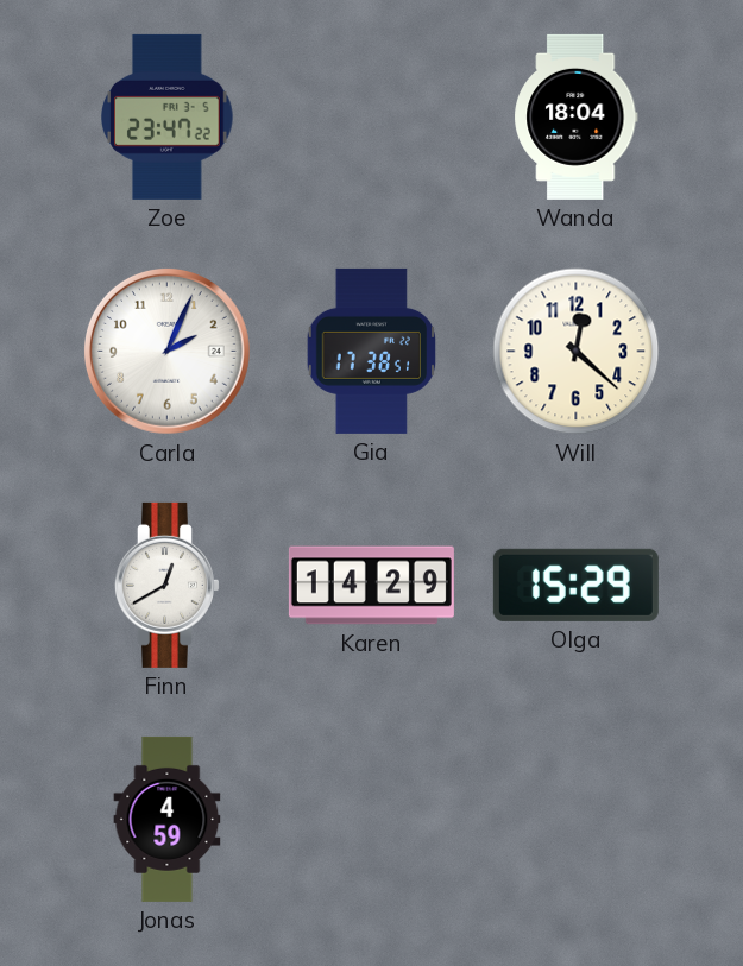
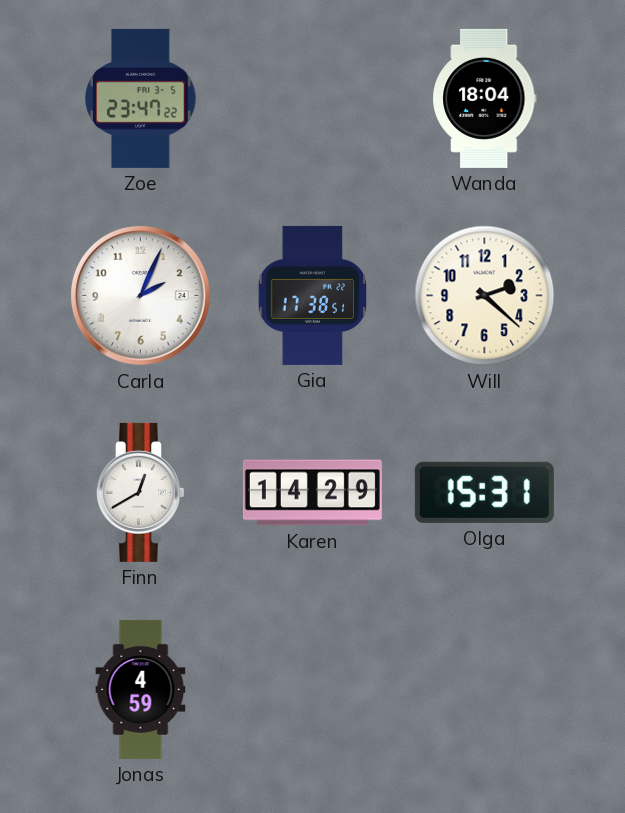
Will: 12:22 -> 2:22
Olga: 15:29 -> 15:31
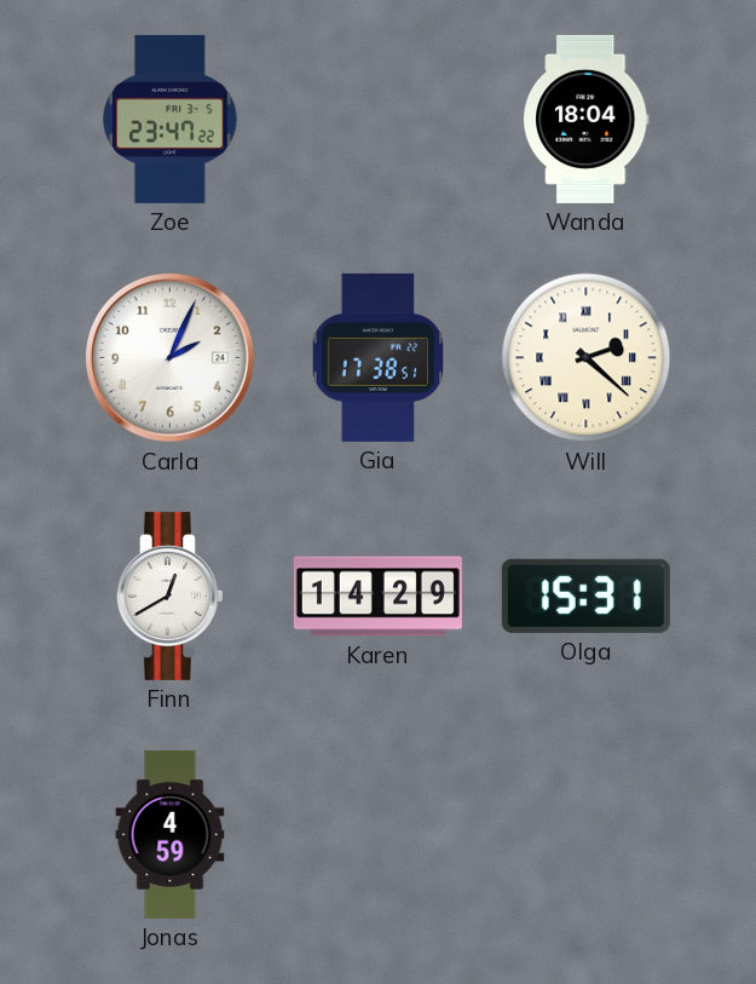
Will numerals: Arabic -> Roman
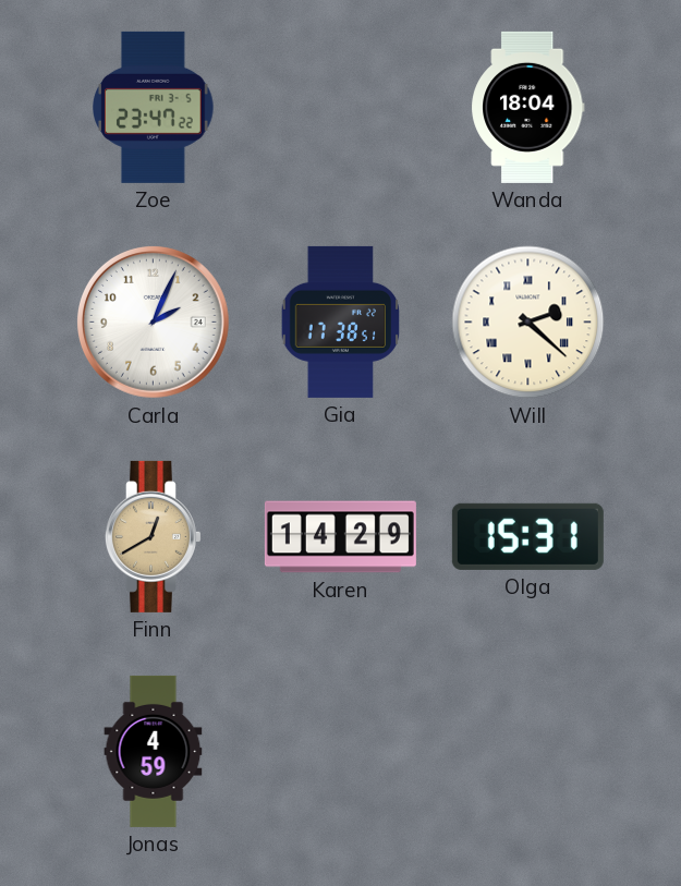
Finn dial: white -> champagne
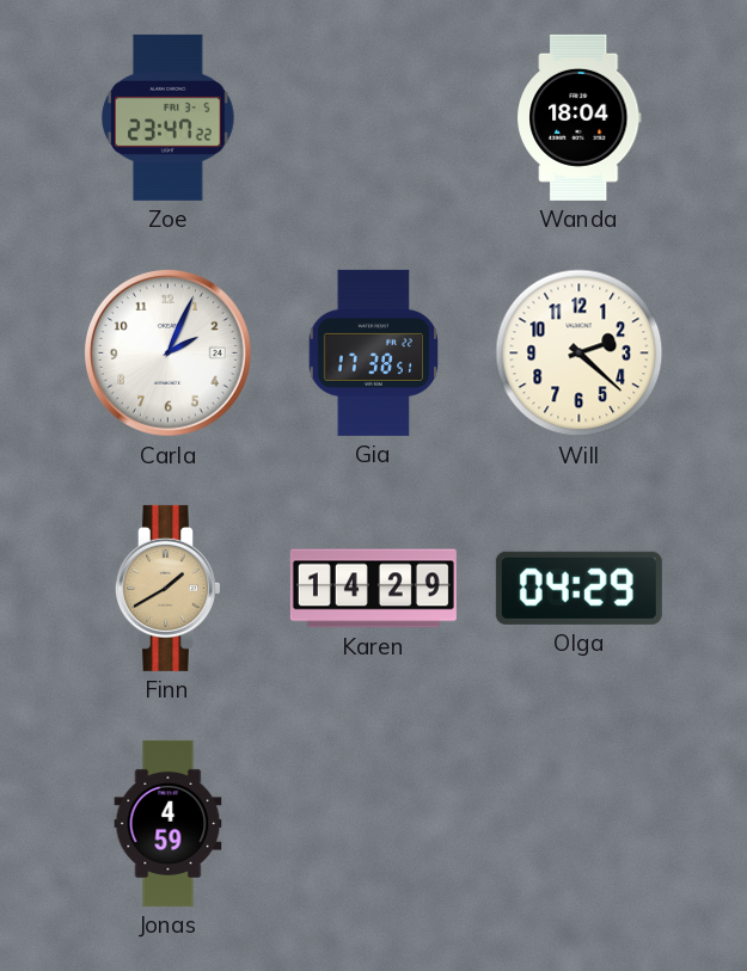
Will numerals: Roman -> Arabic
Finn: 12:40 -> 1:40
Olga: 15:31 -> 04:29
